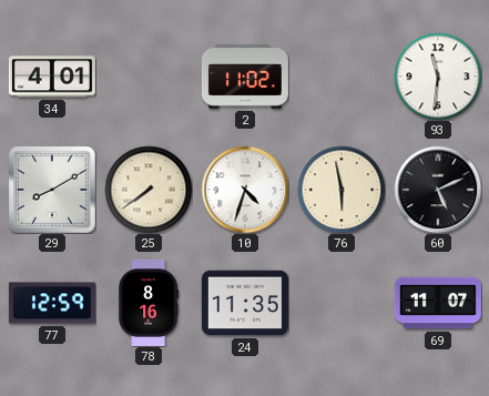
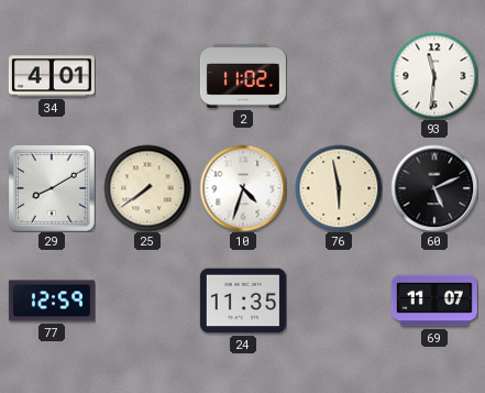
78: 8:16 -> none
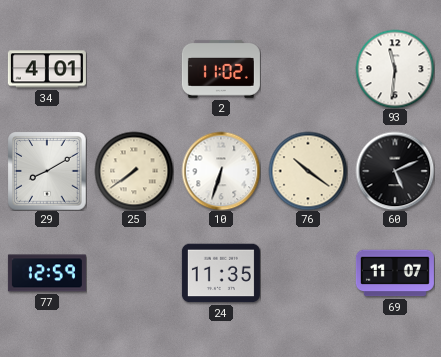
10: 4:33 -> 6:33
76: 5:58 -> 10:21
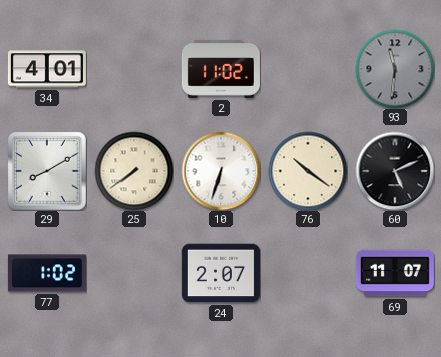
93 dial: white -> grey
77: 12:59 -> 1:02
24: 11:35 -> 2:07
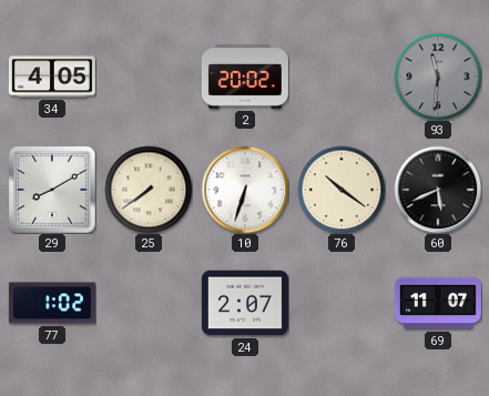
34: 4:01 -> 4:05
2: 11:02 -> 20:02
60: 5:11 -> 5:41
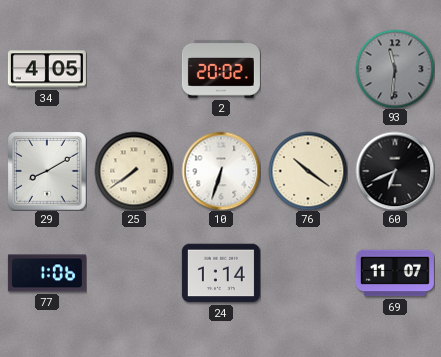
60: 5:41 -> 6:41
77: 1:02 -> 1:06
24: 2:07 -> 1:14
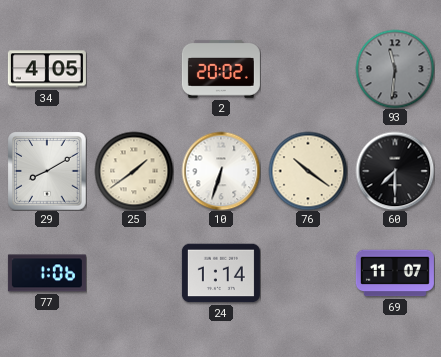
25: 7:39 -> 1:39
60: 6:41 -> 7:30
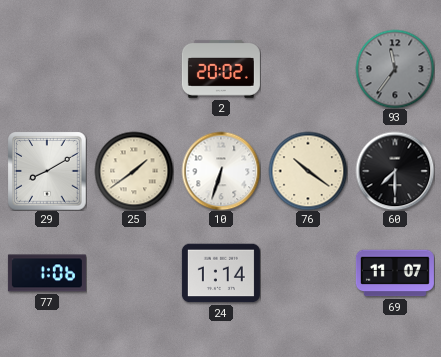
34: 4:05 -> none
93: 11:31 -> 11:36
